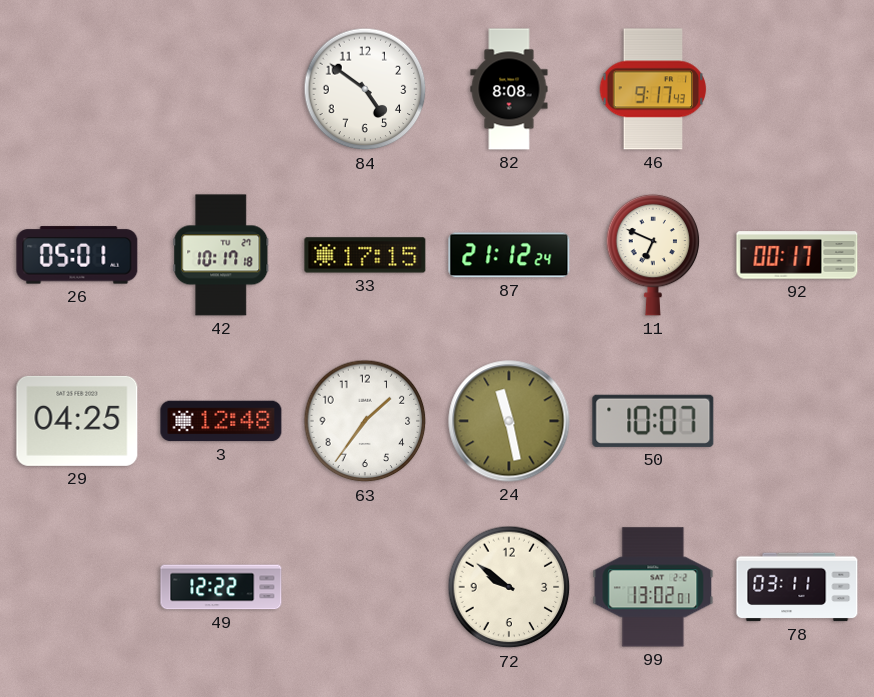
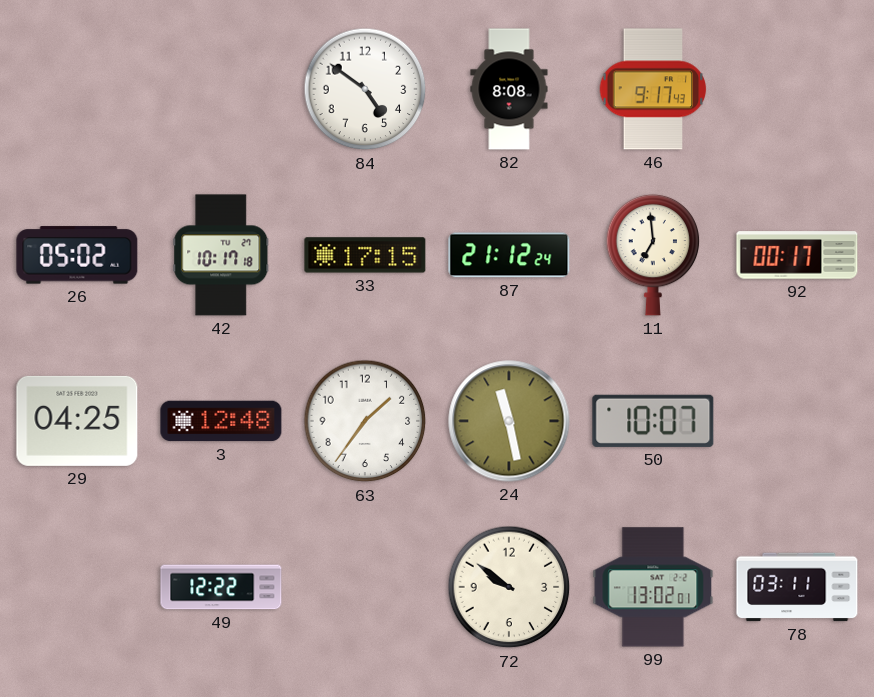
26: 05:01 -> 05:02
11: 6:49 -> 6:59
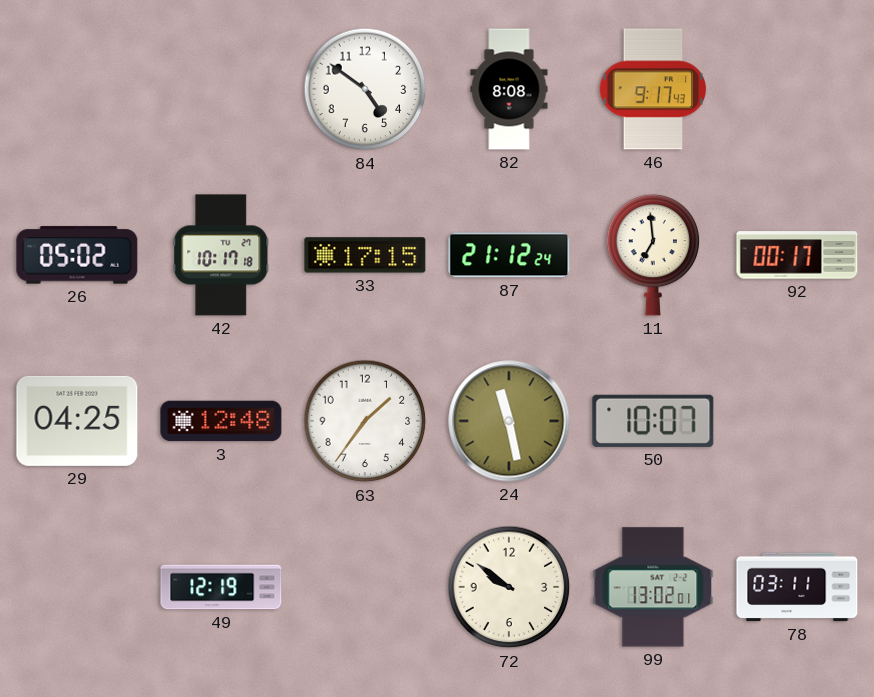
49: 12:22 -> 12:19
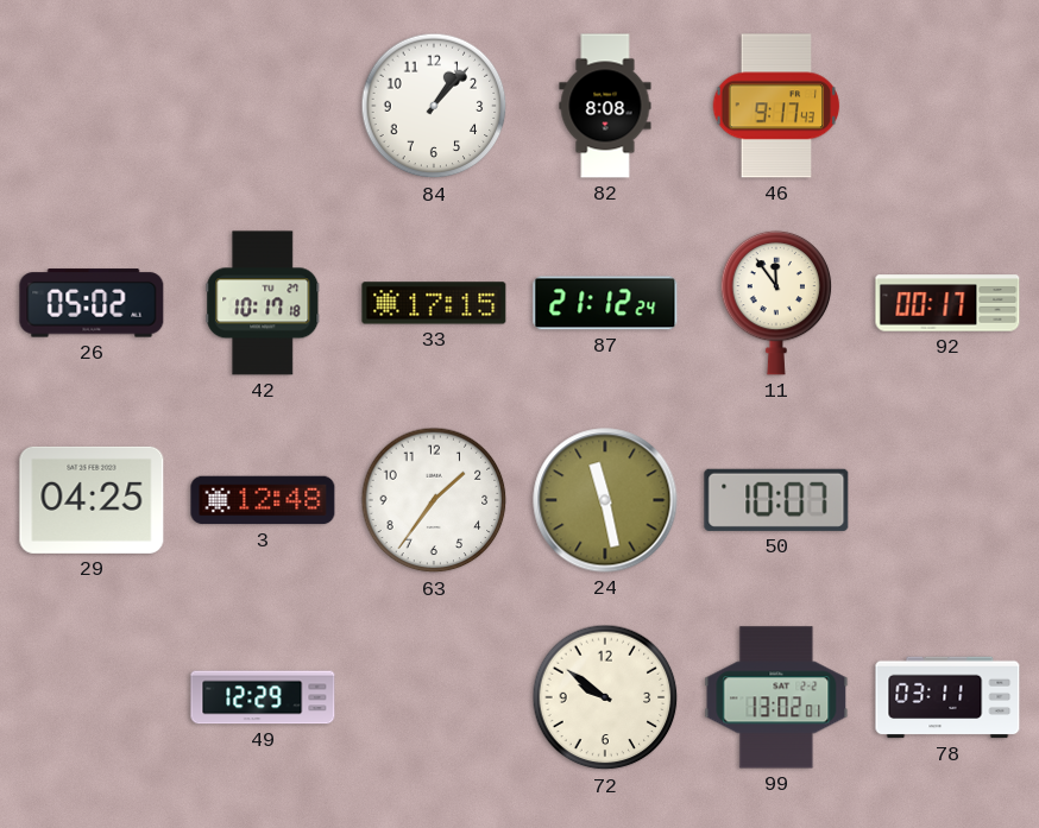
84: 4:51 -> 1:07
11: 6:59 -> 11:54
49: 12:19 -> 12:29
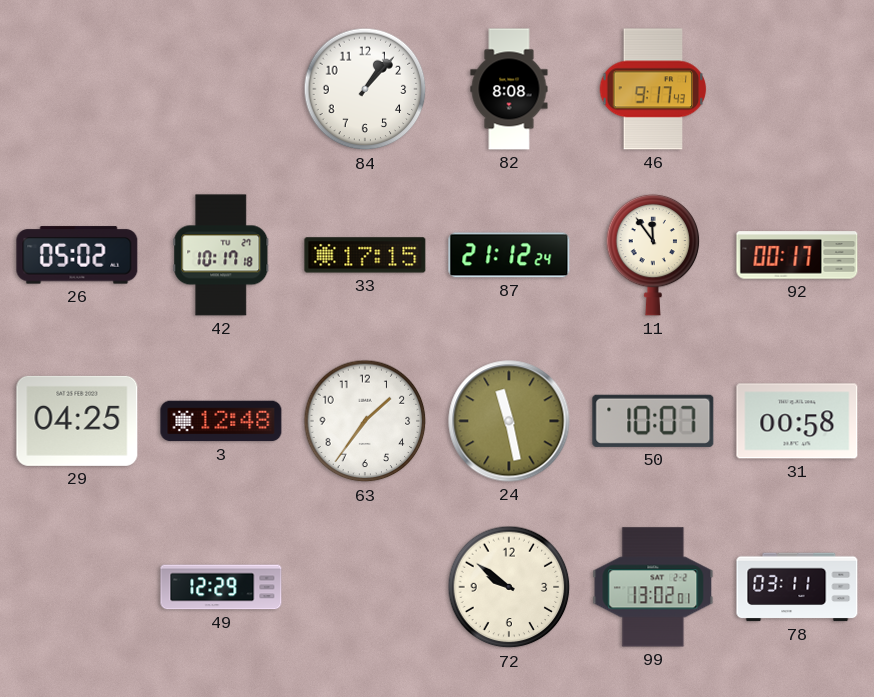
31: none -> 00:58
